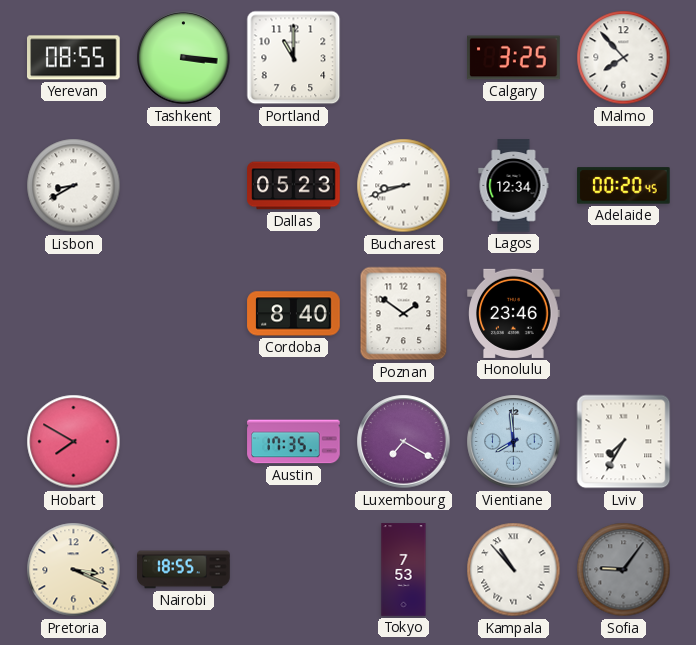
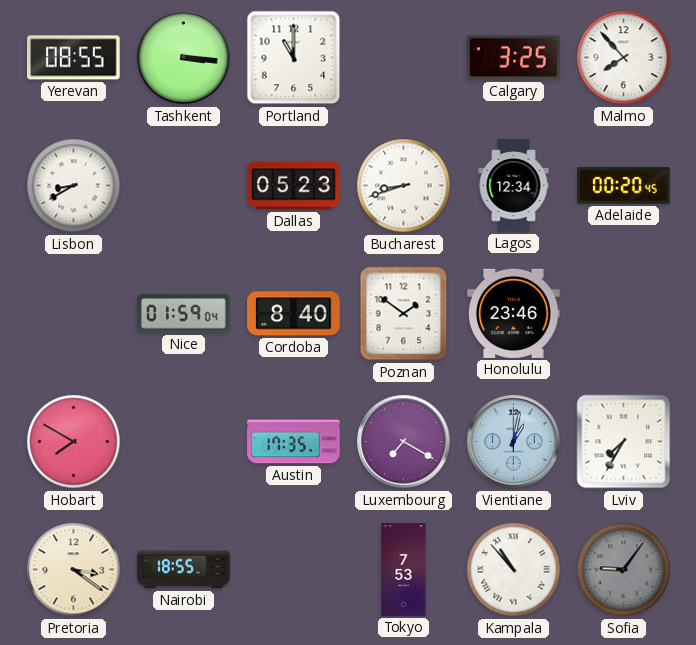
Nice: none -> 01:59
Vientiane: 7:59 -> 1:02
Pretoria: 3:19 -> 3:21
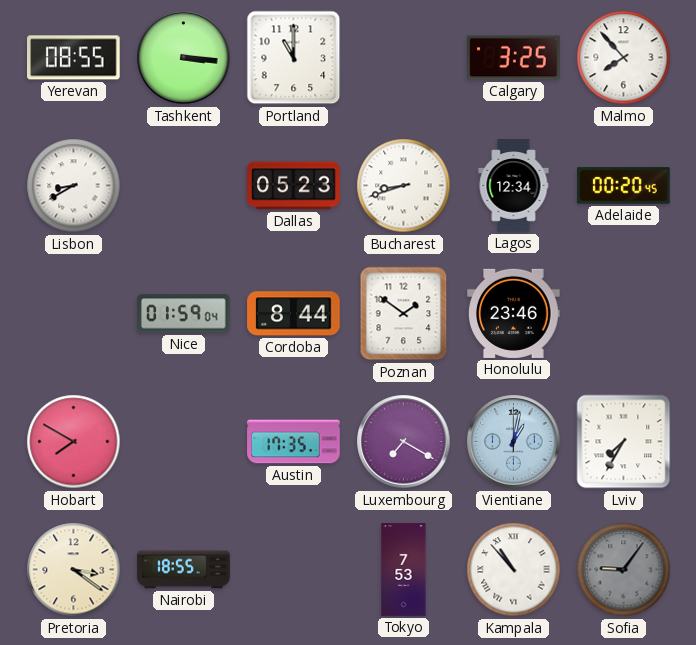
Cordoba: 8:40 -> 8:44
